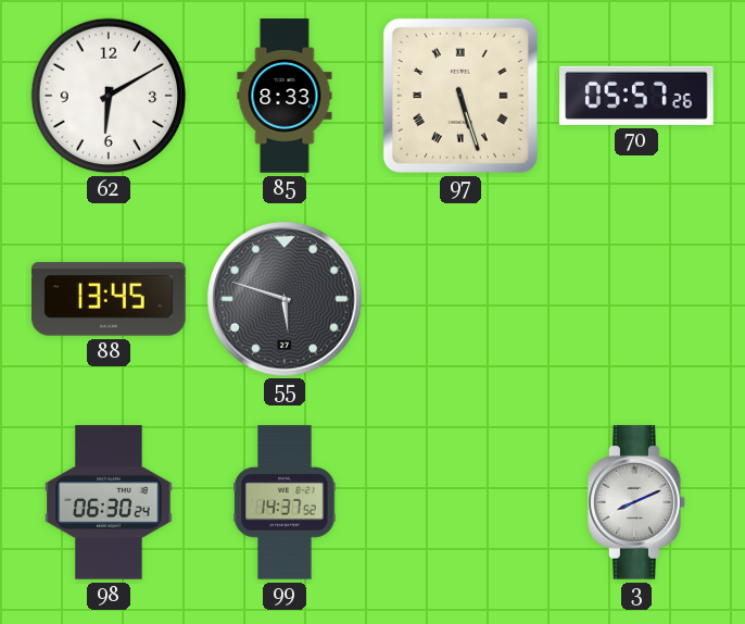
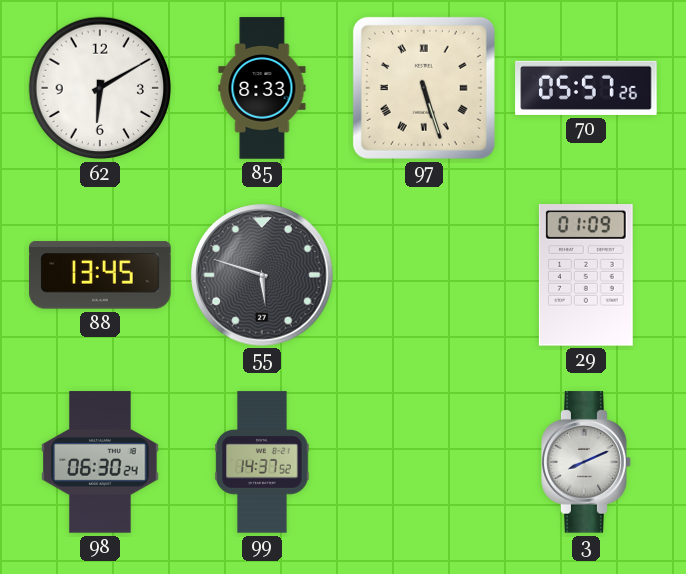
29: none -> 01:09
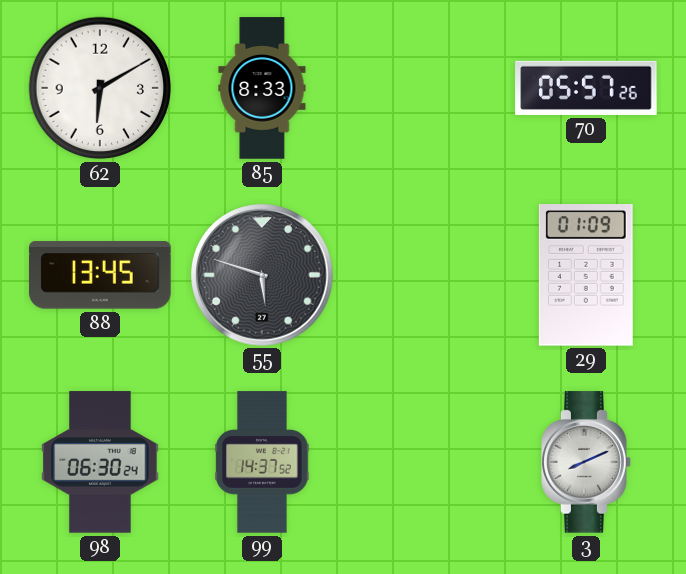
97: 5:27 -> none
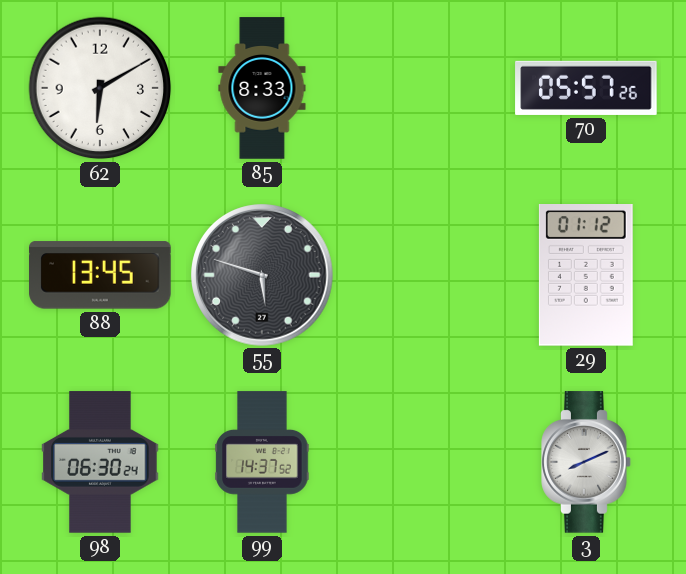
29: 01:09 -> 01:12
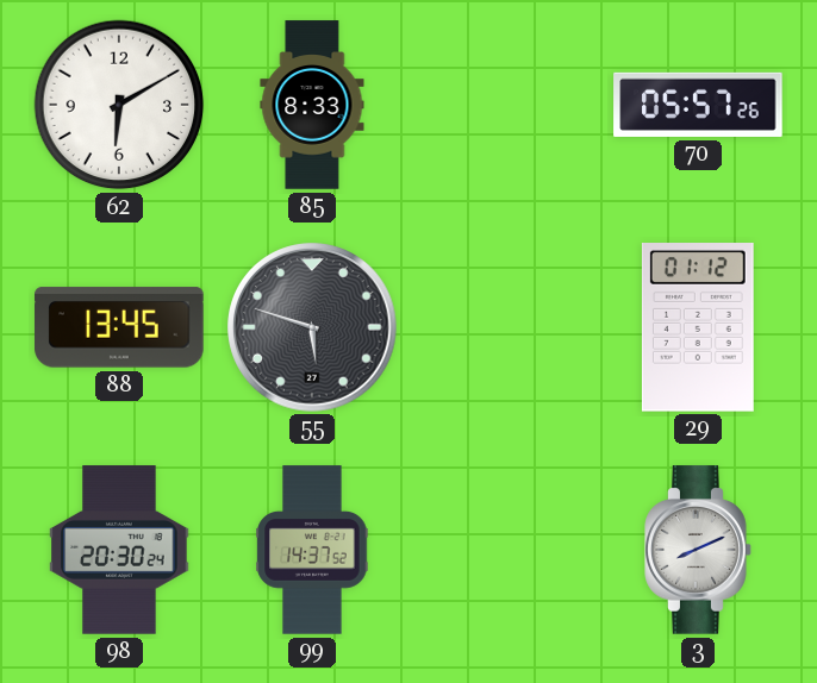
98: 06:30 -> 20:30
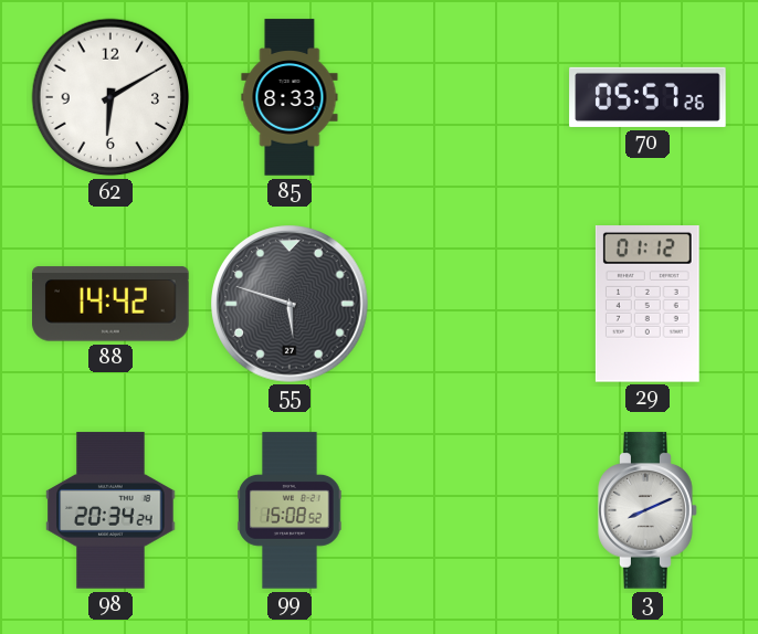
88: 13:45 -> 14:42
98: 20:30 -> 20:34
99: 14:37 -> 15:08
